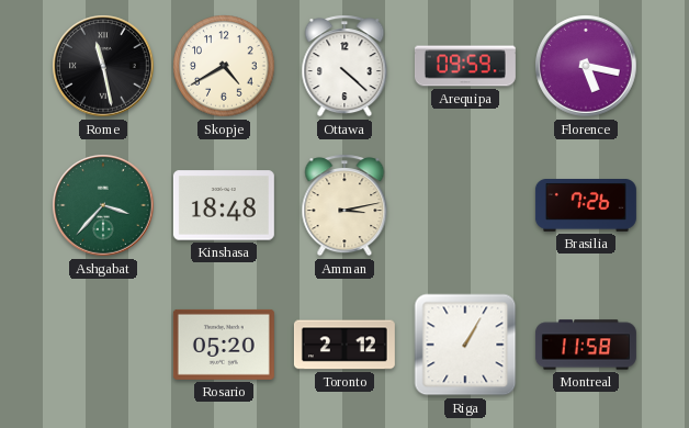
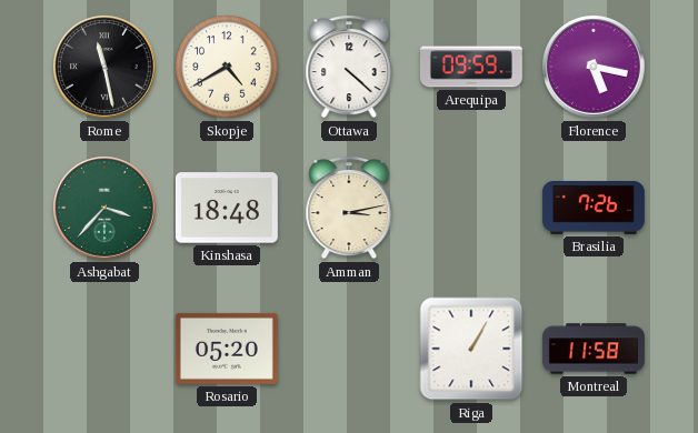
Toronto: 2:12 -> none
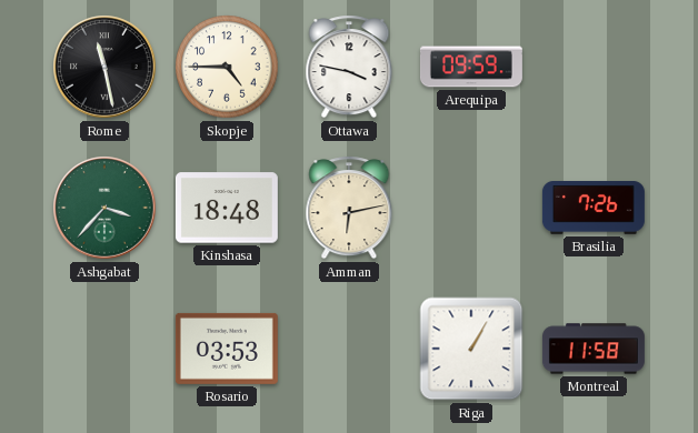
Skopje: 4:40 -> 4:45
Ottawa: 4:22 -> 3:47
Florence: 5:17 -> none
Amman: 3:13 -> 6:13
Rosario: 05:20 -> 03:53
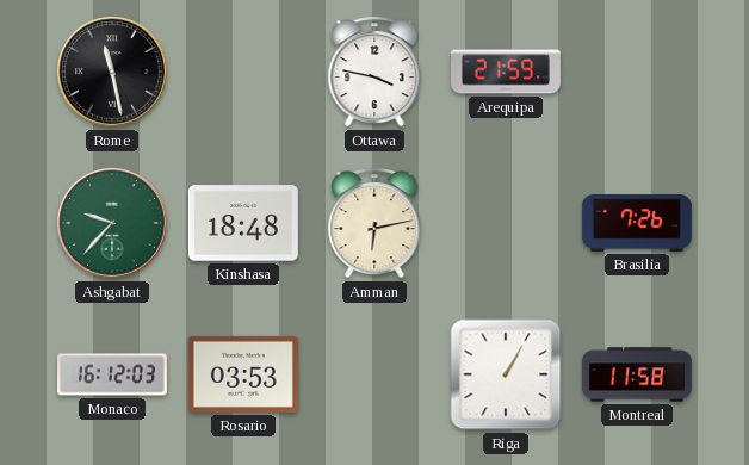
Skopje: 4:45 -> none
Arequipa: 09:59 -> 21:59
Ashgabat: 3:37 -> 9:37
Monaco: none -> 16:12
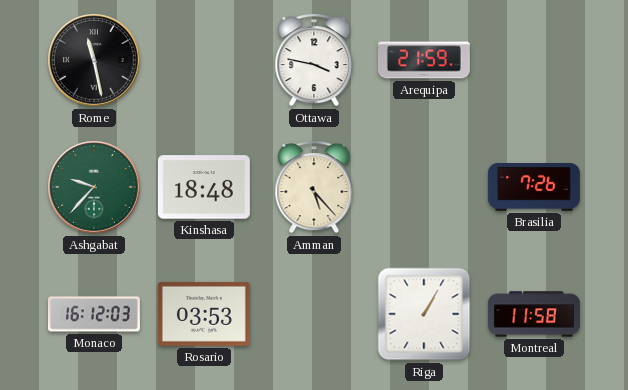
Amman: 6:13 -> 5:23
